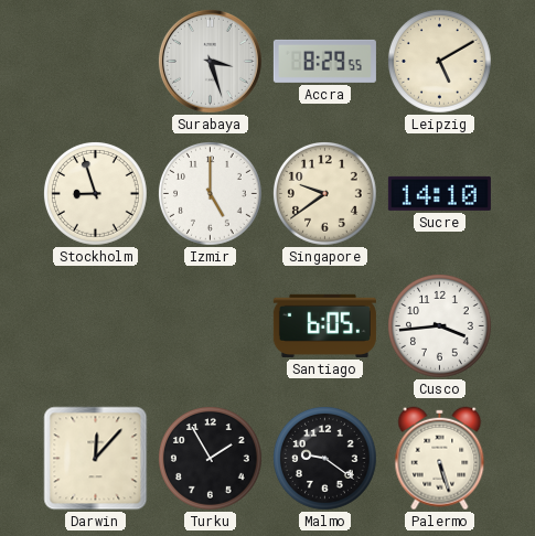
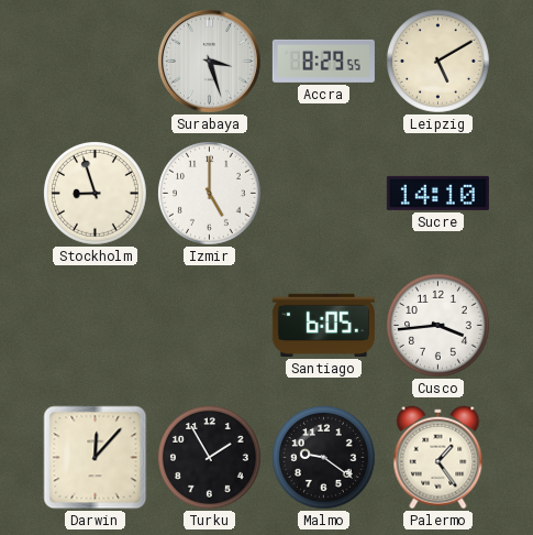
Singapore: 9:39 -> none
Palermo: 5:27 -> 1:24
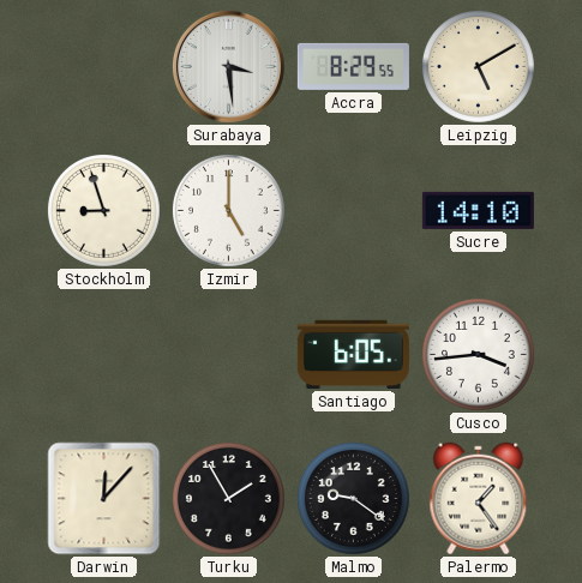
Surabaya: 3:27 -> 3:29
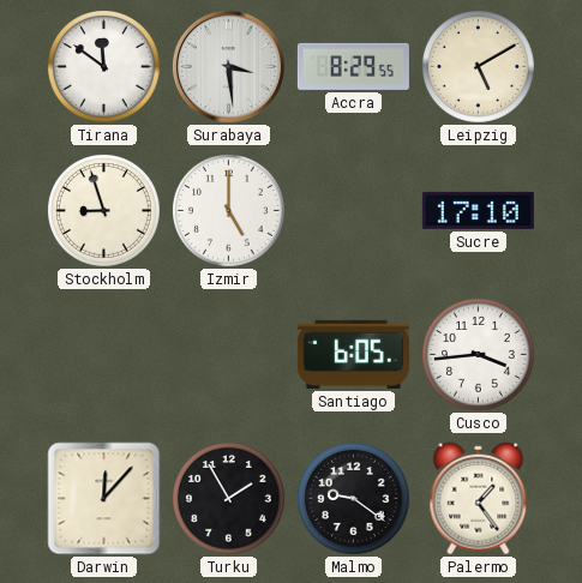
Tirana: none -> 11:51
Sucre: 14:10 -> 17:10
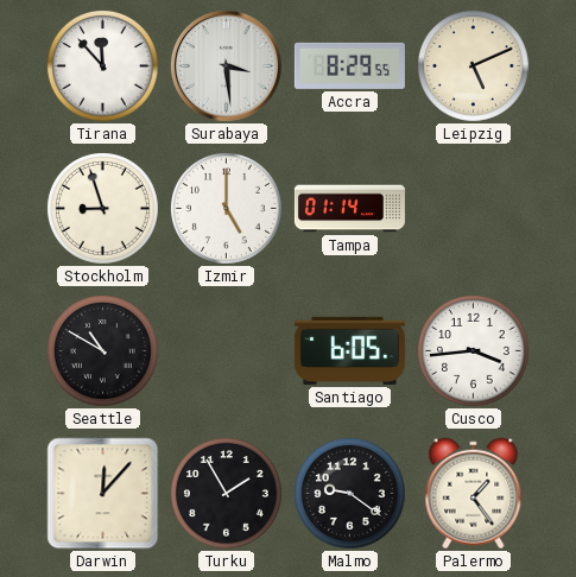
Tirana: 11:51 -> 11:53
Leipzig: 5:10 -> 5:11
Tampa: none -> 01:14
Sucre: 17:10 -> none
Seattle: none -> 10:50
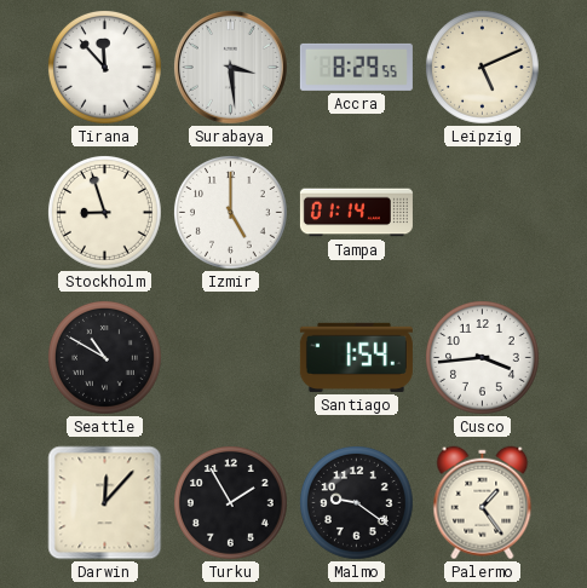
Santiago: 6:05 -> 1:54
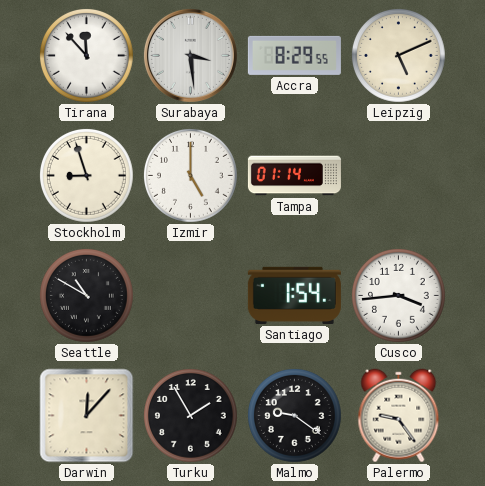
Palermo: 1:24 -> 9:24
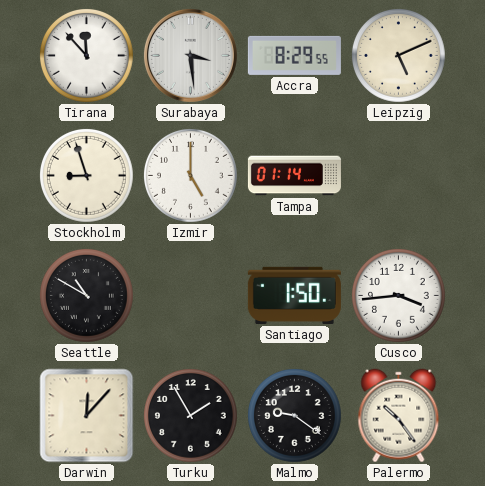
Santiago: 1:54 -> 1:50
Palermo: 9:24 -> 10:24
